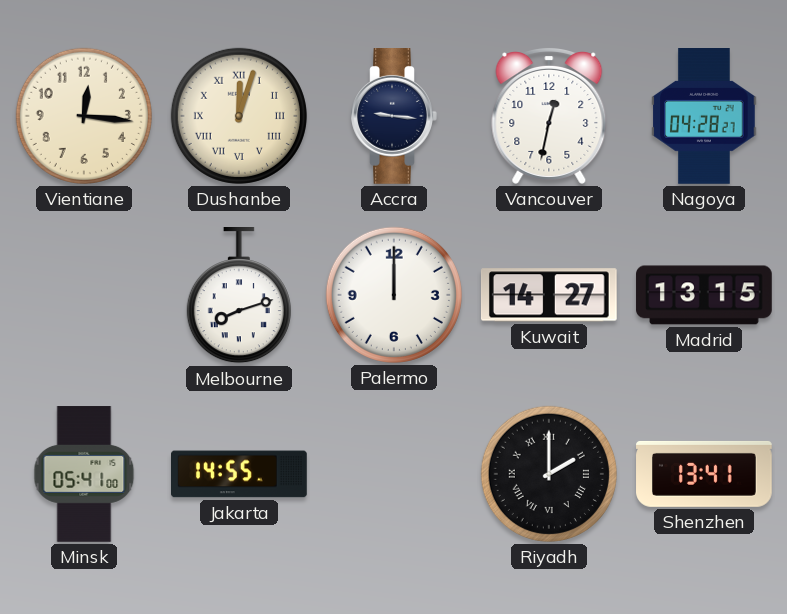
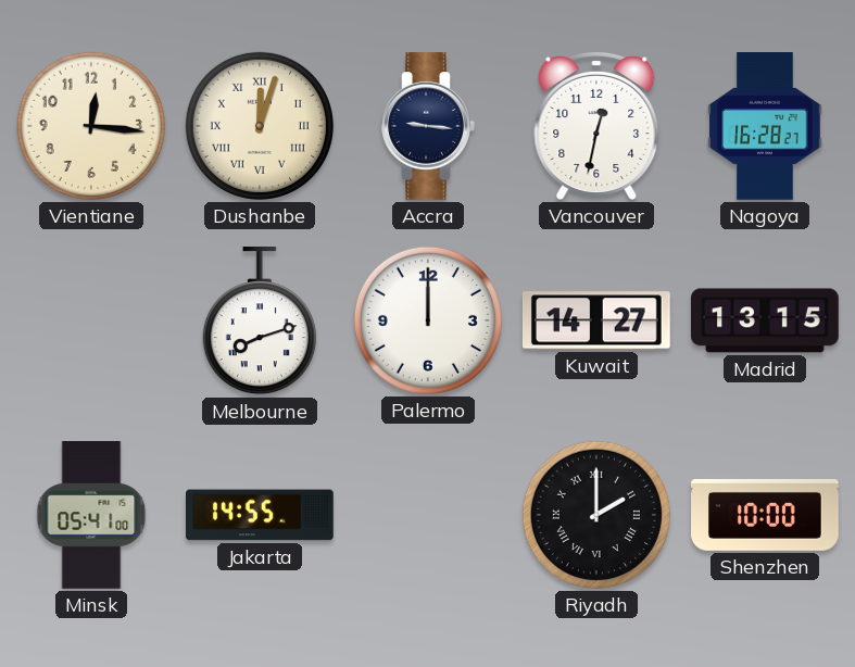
Nagoya: 04:28 -> 16:28
Shenzhen: 13:41 -> 10:00
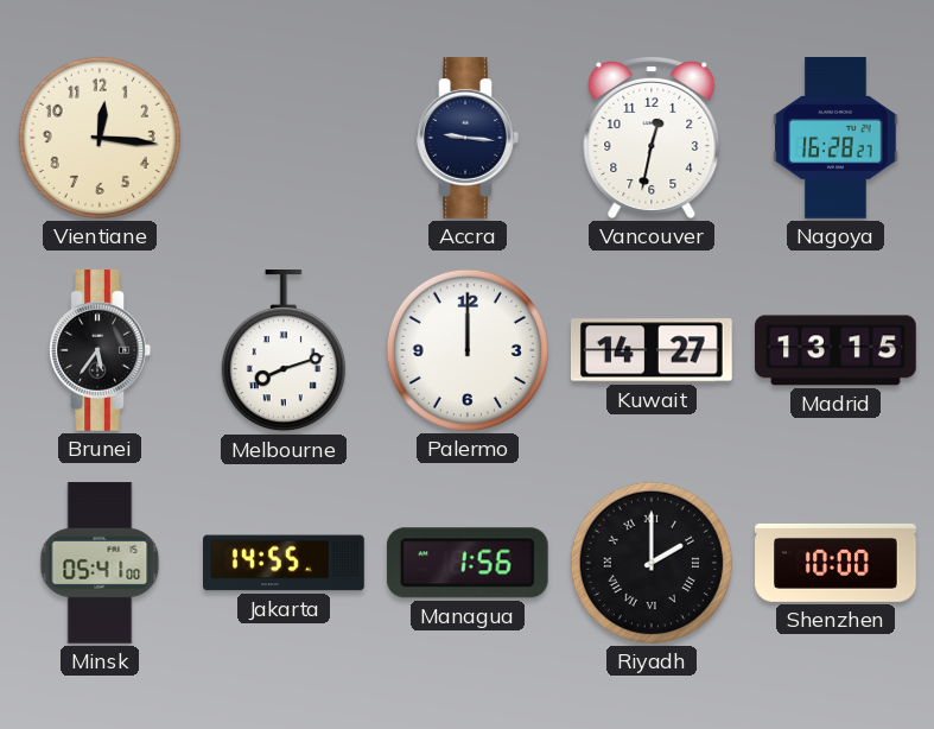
Dushanbe: 12:03 -> none
Brunei: none -> 5:36
Managua: none -> 1:56
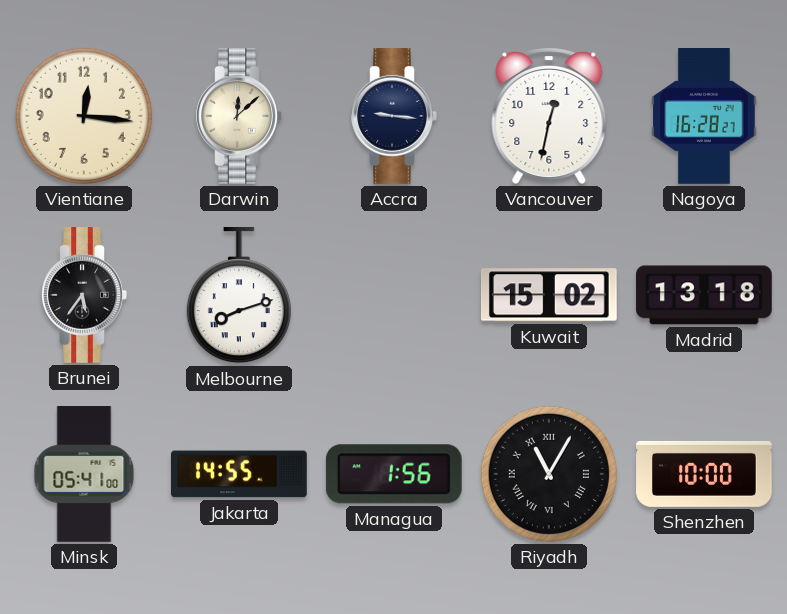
Darwin: none -> 12:08
Palermo: 12:00 -> none
Kuwait: 14:27 -> 15:02
Madrid: 13:15 -> 13:18
Riyadh: 2:00 -> 11:05
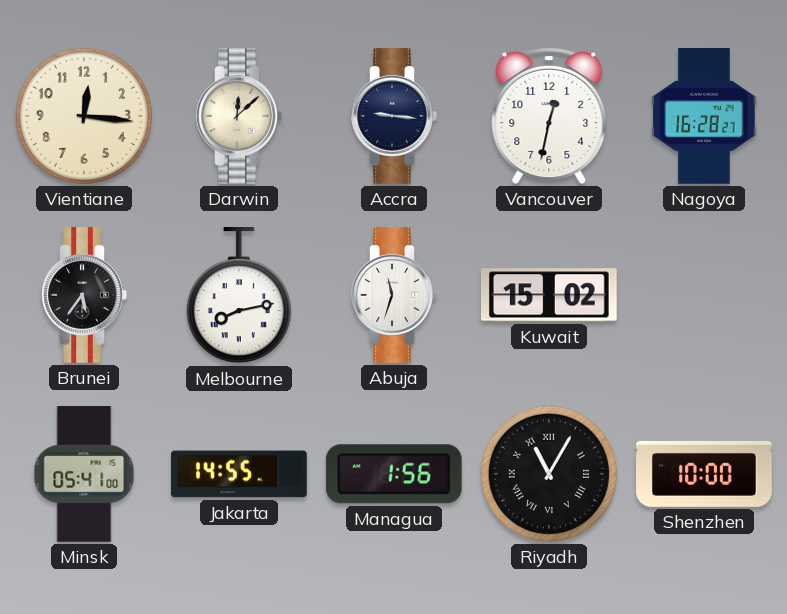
Melbourne: 8:12 -> 8:13
Abuja: none -> 11:33
Madrid: 13:18 -> none
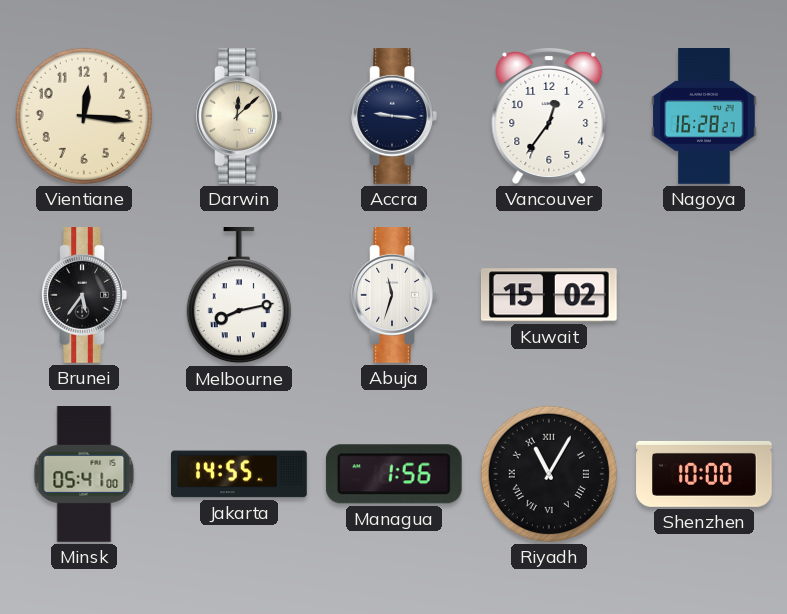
Vancouver: 12:32 -> 12:36
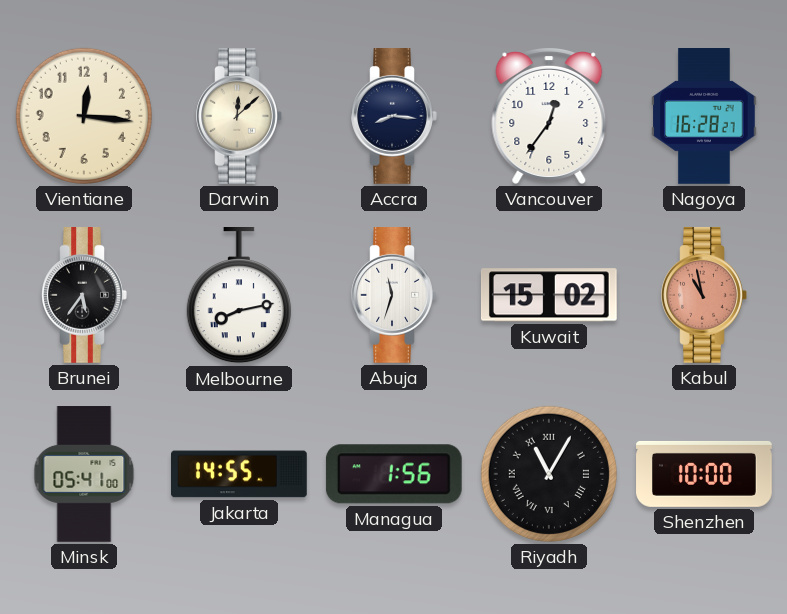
Accra: 9:16 -> 8:16
Kabul: none -> 10:58
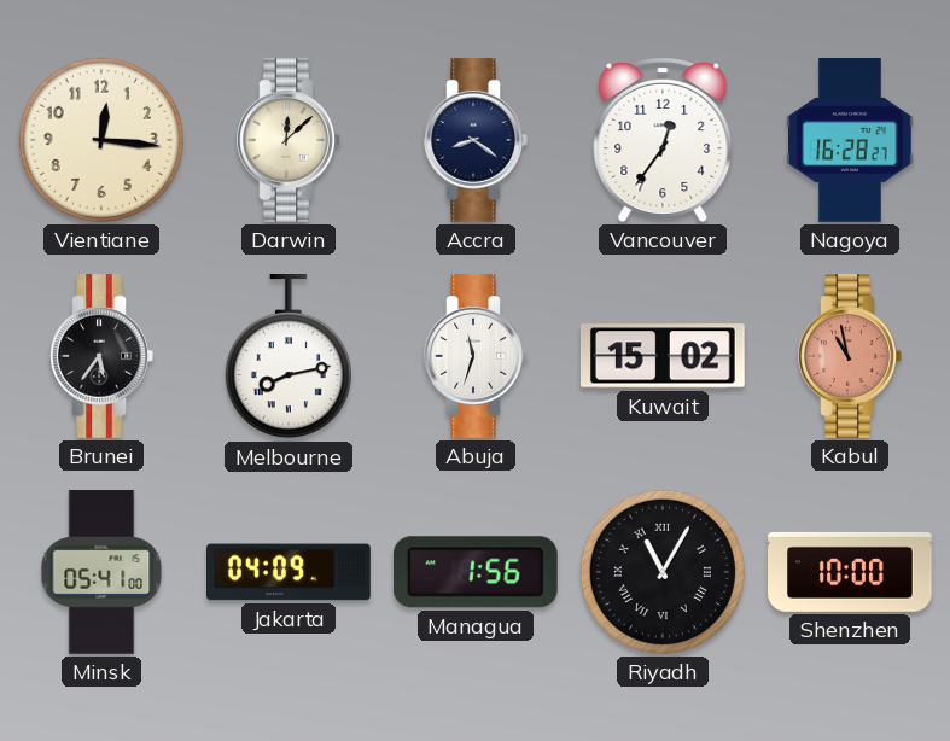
Accra: 8:16 -> 8:21
Jakarta: 14:55 -> 04:09
